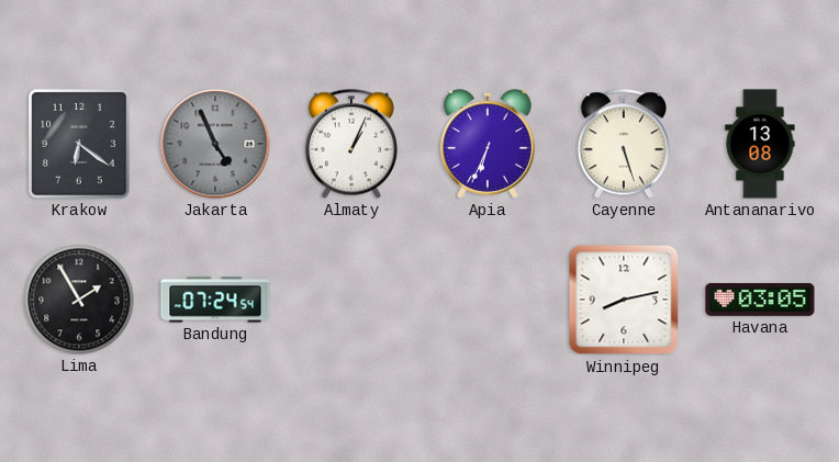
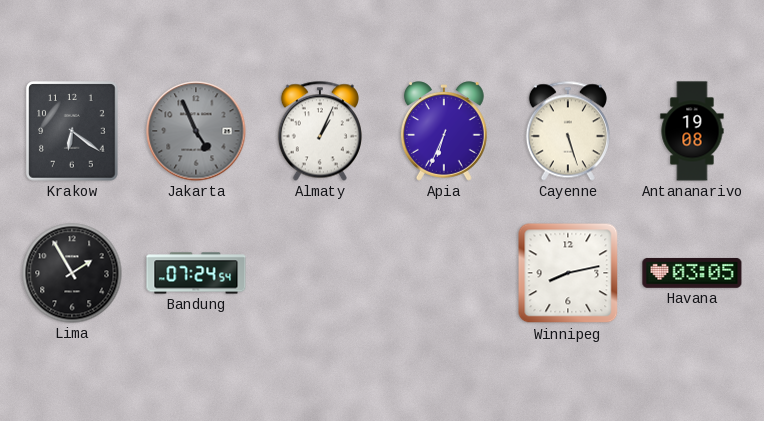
Antananarivo: 13:08 -> 19:08
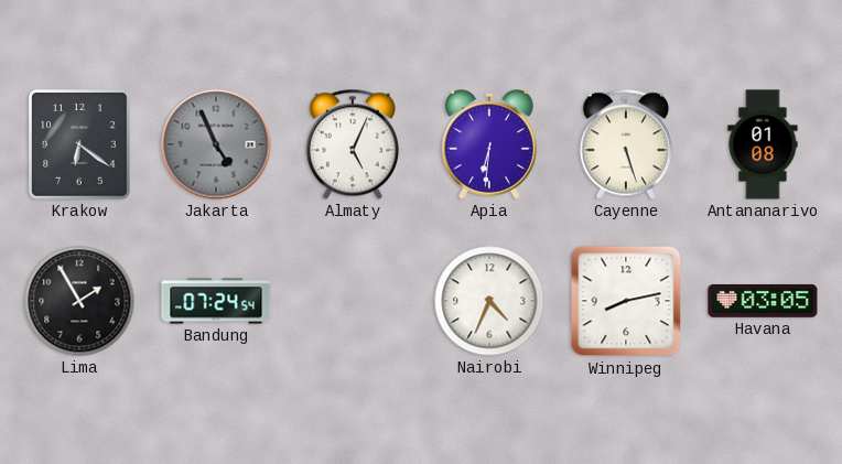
Almaty: 1:04 -> 5:04
Apia: 6:34 -> 6:31
Antananarivo: 19:08 -> 01:08
Nairobi: none -> 4:34
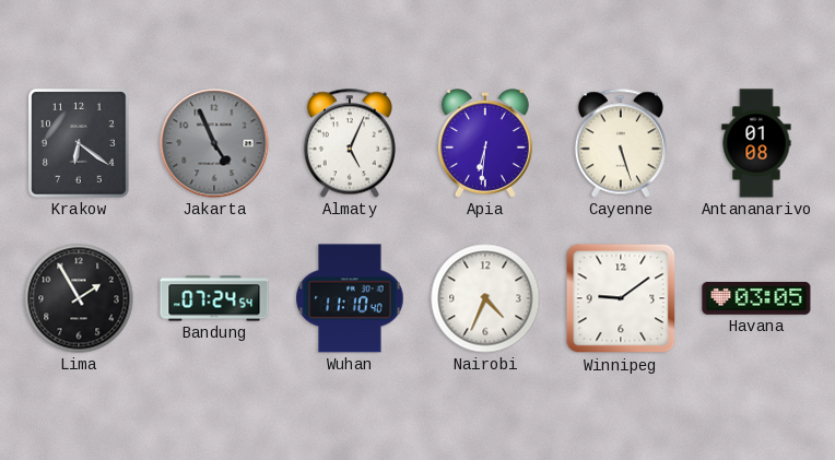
Wuhan: none -> 11:10
Winnipeg: 8:13 -> 9:09
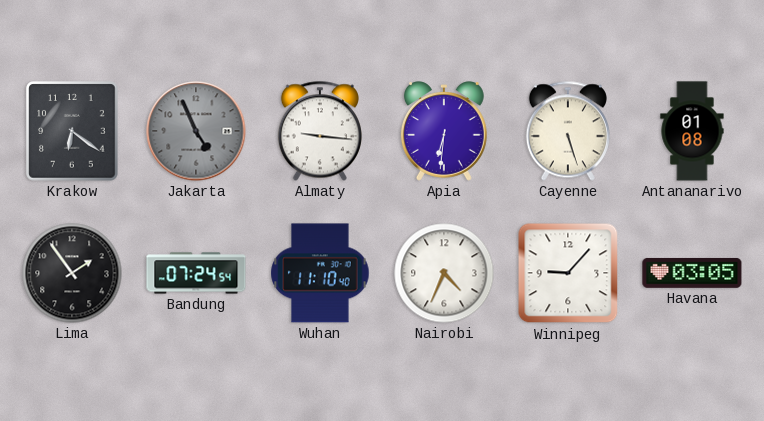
Almaty: 5:04 -> 9:16
Lima: 1:55 -> 1:54
Winnipeg: 9:09 -> 9:07
